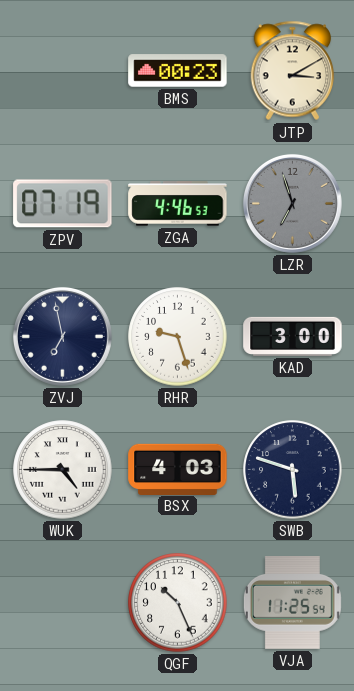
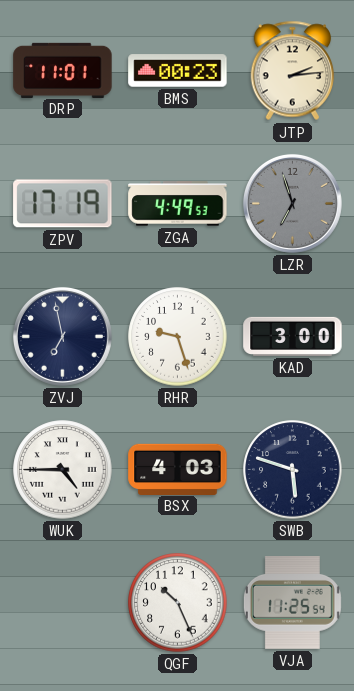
DRP: none -> 11:01
JTP: 3:10 -> 2:14
ZPV: 07:19 -> 17:19
ZGA: 4:46 -> 4:49
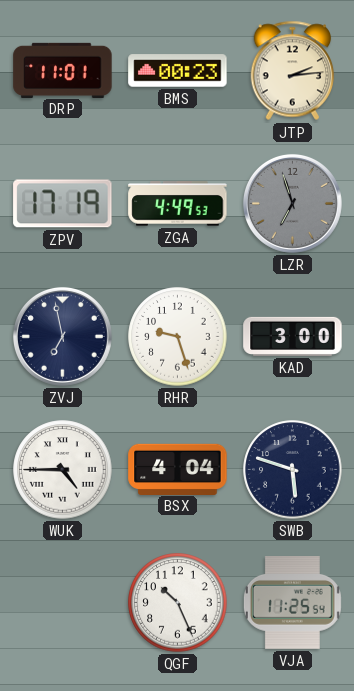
BSX: 4:03 -> 4:04
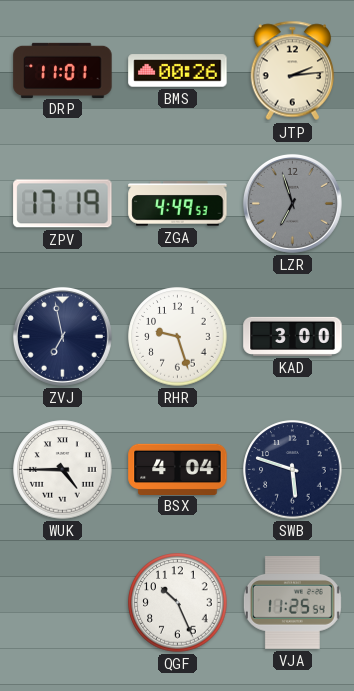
BMS: 00:23 -> 00:26
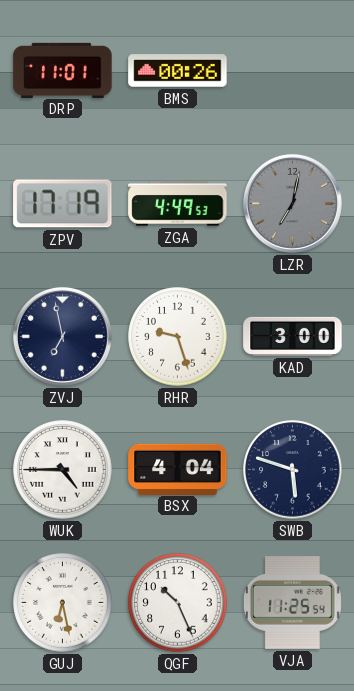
JTP: 2:14 -> none
LZR: 6:57 -> 7:02
GUJ: none -> 6:28
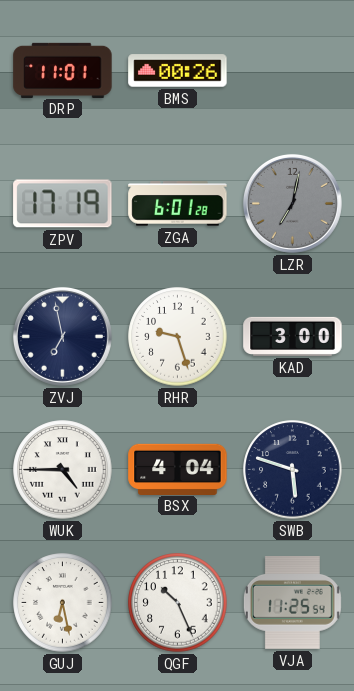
ZGA: 4:49 -> 6:01
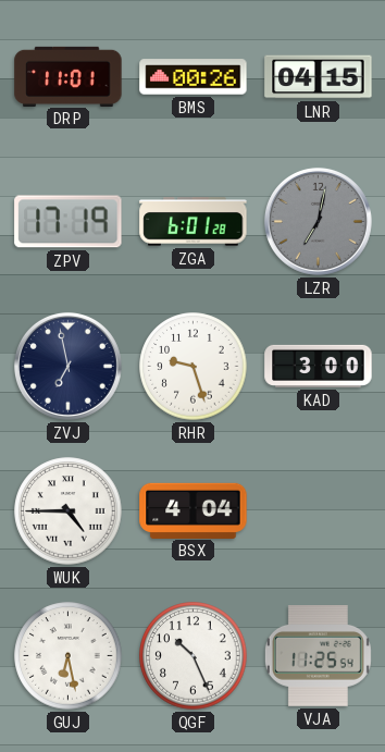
LNR: none -> 04:15
SWB: 5:48 -> none
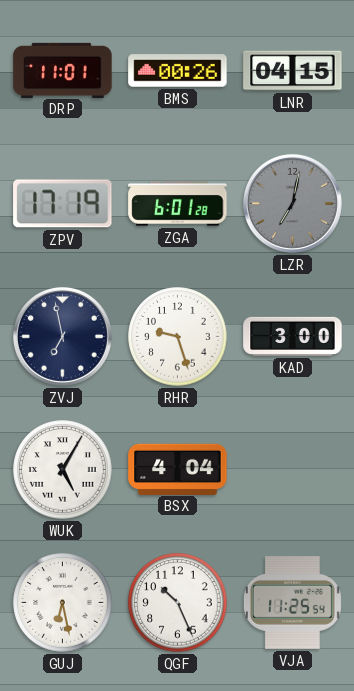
WUK: 4:45 -> 5:05
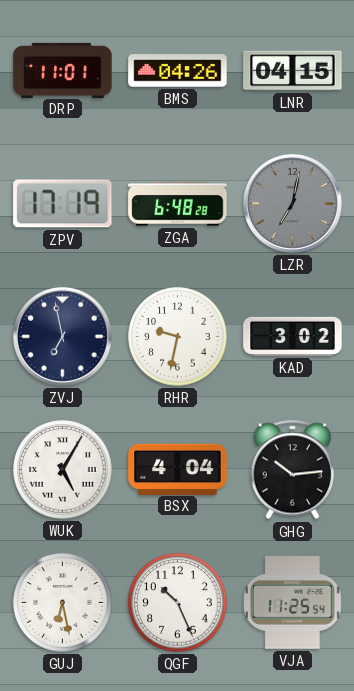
BMS: 00:26 -> 04:26
ZGA: 6:01 -> 6:48
RHR: 9:27 -> 9:32
KAD: 3:00 -> 3:02
GHG: none -> 10:14
